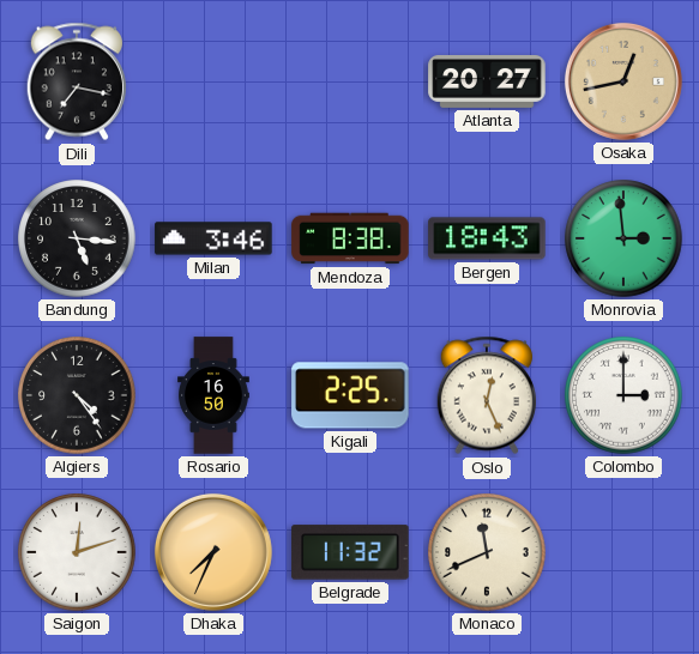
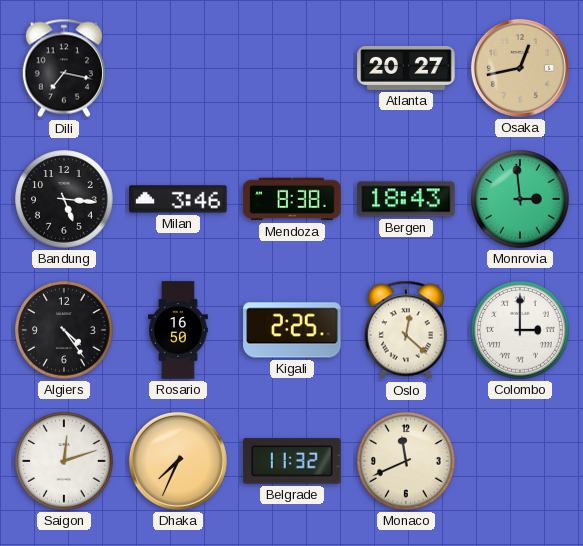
Oslo: 12:26 -> 12:22
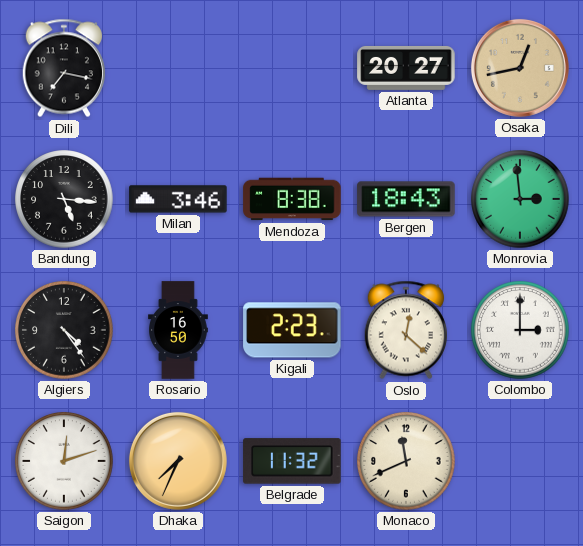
Kigali: 2:25 -> 2:23
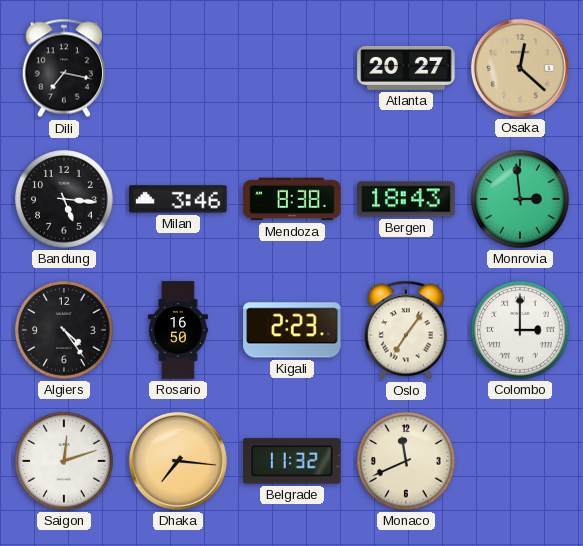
Osaka: 12:43 -> 12:22
Oslo: 12:22 -> 7:06
Dhaka: 7:34 -> 7:16
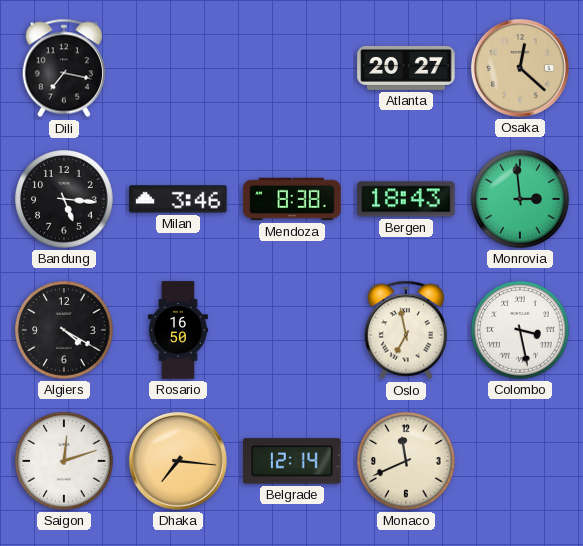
Algiers: 4:24 -> 4:20
Kigali: 2:23 -> none
Oslo: 7:06 -> 6:58
Colombo: 3:00 -> 3:28
Belgrade: 11:32 -> 12:14
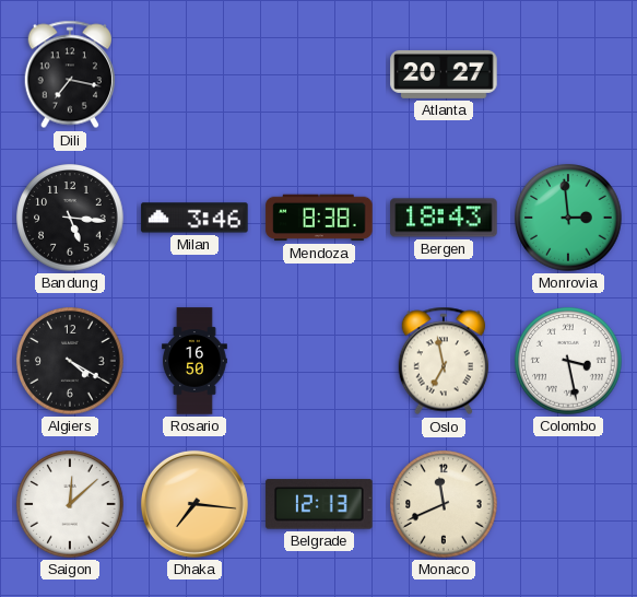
Osaka: 12:22 -> none
Saigon: 12:12 -> 12:08
Belgrade: 12:14 -> 12:13
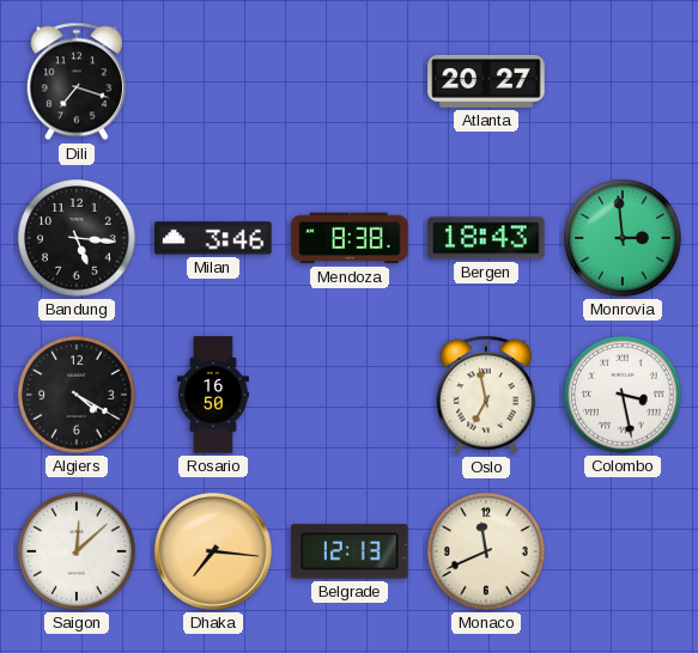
Dili: 7:17 -> 7:18
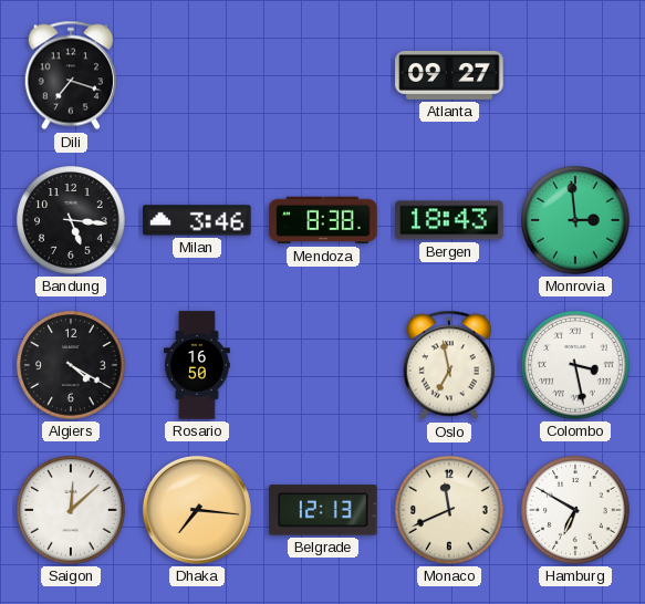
Atlanta: 20:27 -> 09:27
Hamburg: none -> 6:50
